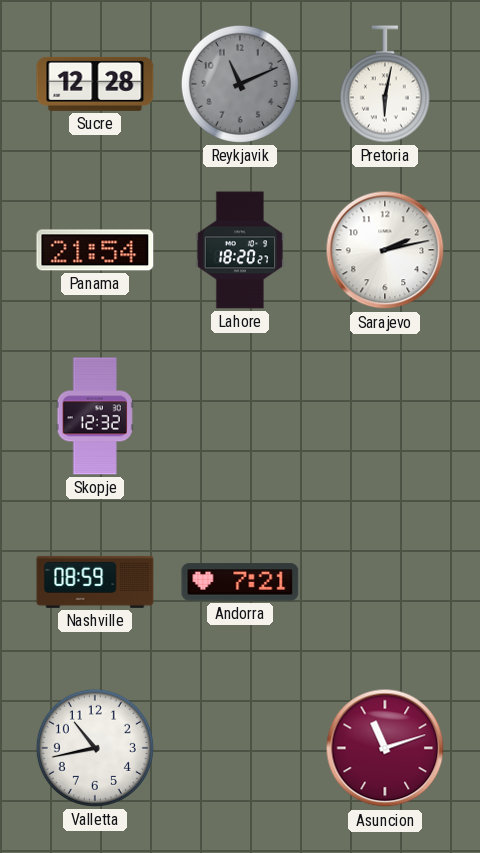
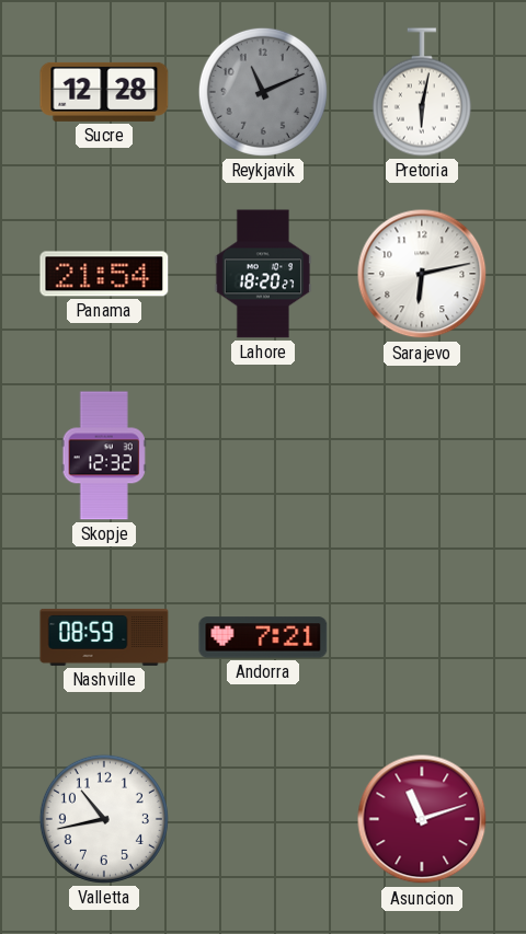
Sarajevo: 2:13 -> 6:13
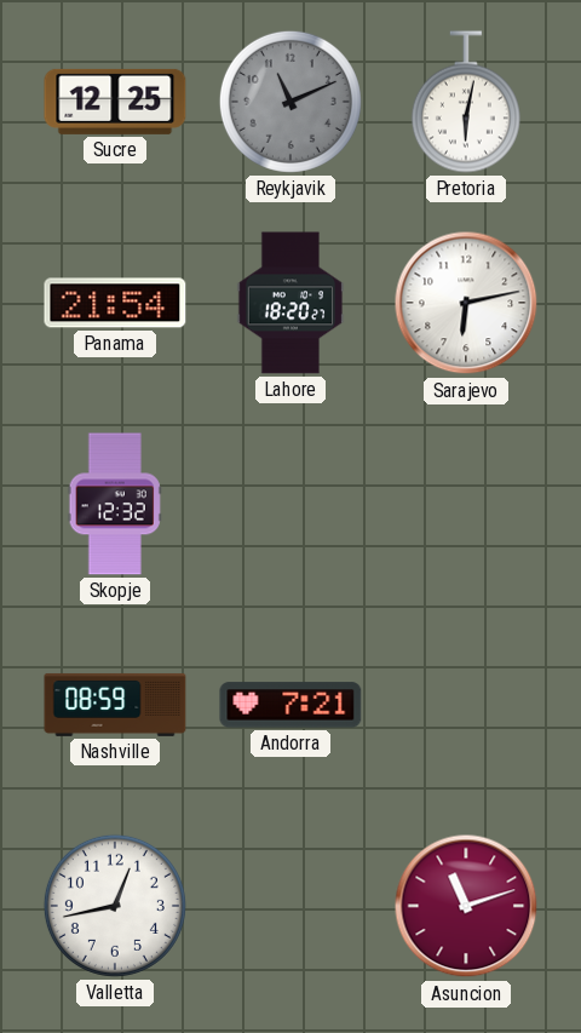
Sucre: 12:28 -> 12:25
Valletta: 10:43 -> 12:43
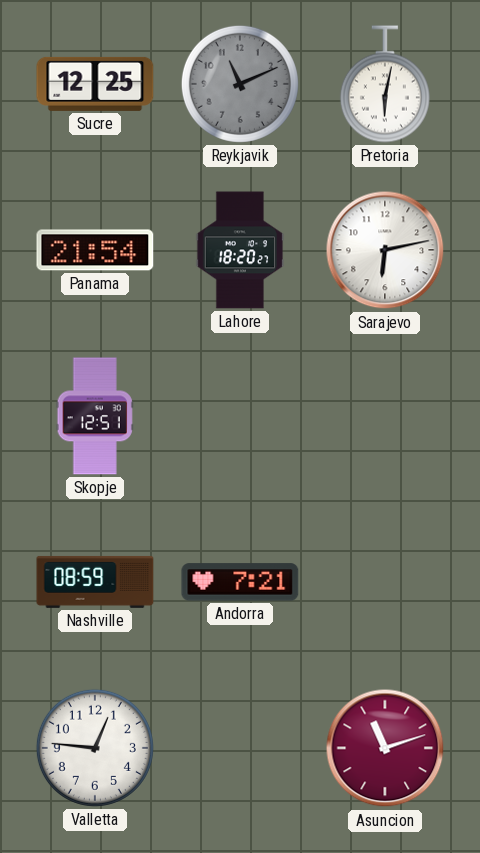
Skopje: 12:32 -> 12:51
Valletta: 12:43 -> 12:46
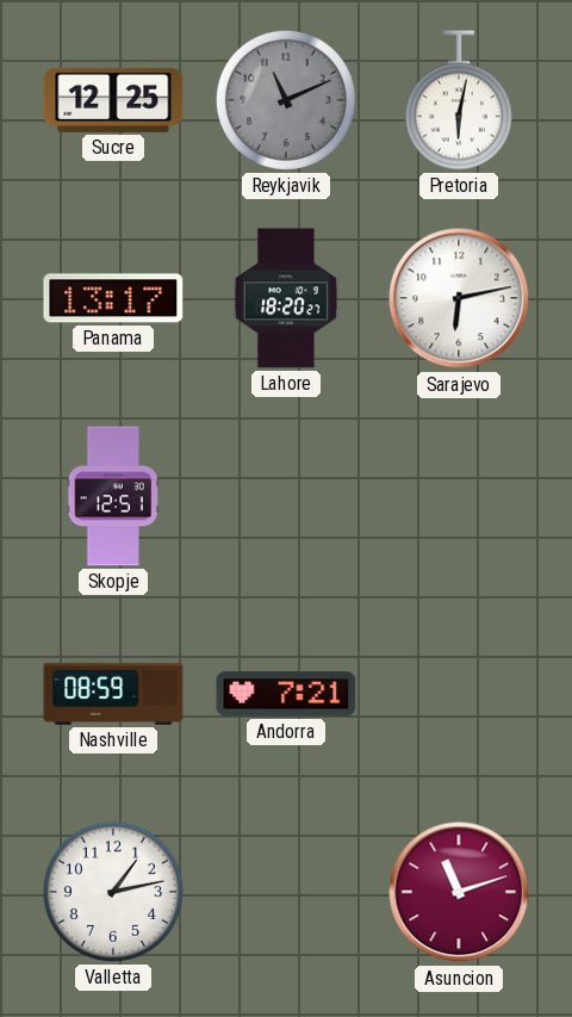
Panama: 21:54 -> 13:17
Valletta: 12:46 -> 1:13
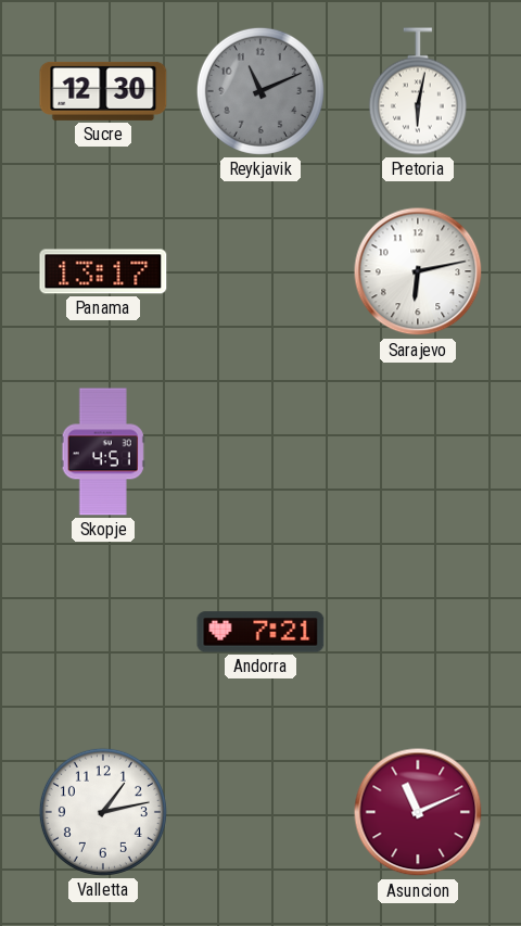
Sucre: 12:25 -> 12:30
Lahore: 18:20 -> none
Skopje: 12:51 -> 4:51
Nashville: 08:59 -> none
Asuncion: 11:12 -> 11:11
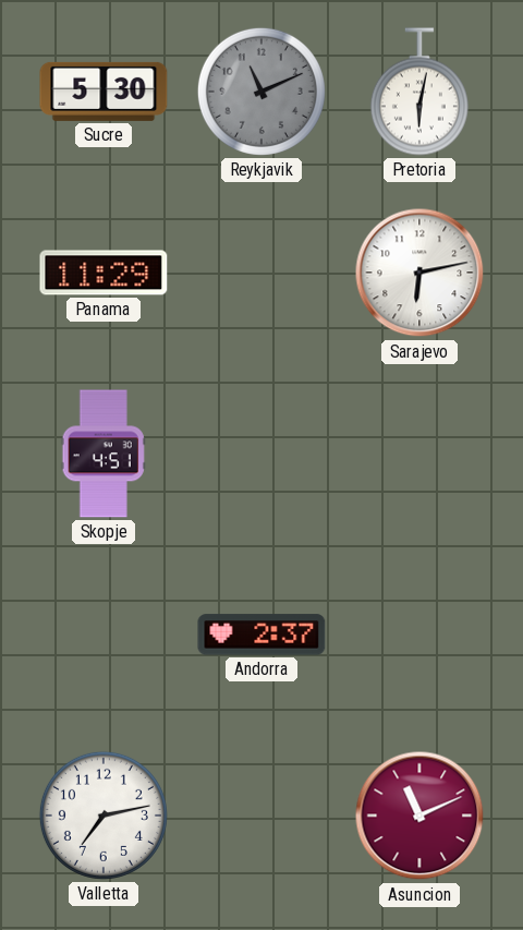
Sucre: 12:30 -> 5:30
Panama: 13:17 -> 11:29
Andorra: 7:21 -> 2:37
Valletta: 1:13 -> 7:13
